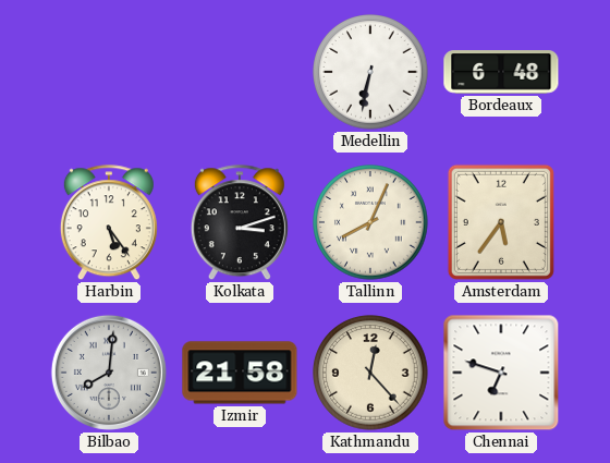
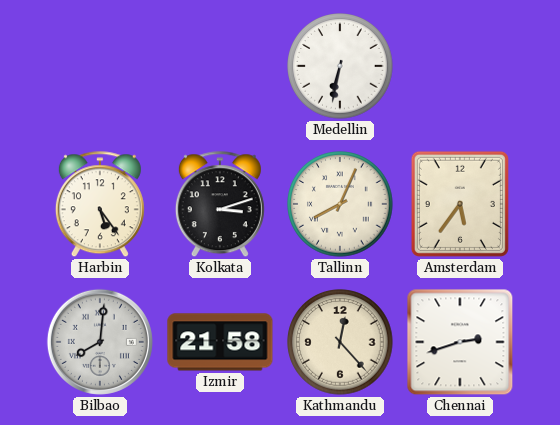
Bordeaux: 6:48 -> none
Chennai: 6:48 -> 2:42
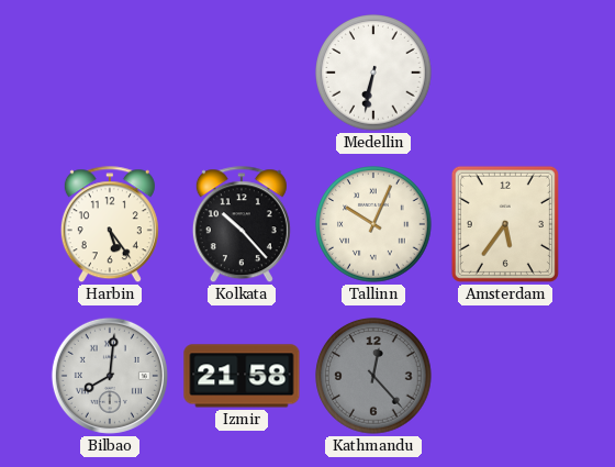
Kolkata: 3:12 -> 10:23
Tallinn: 8:04 -> 10:04
Kathmandu dial: cream -> grey
Chennai: 2:42 -> none
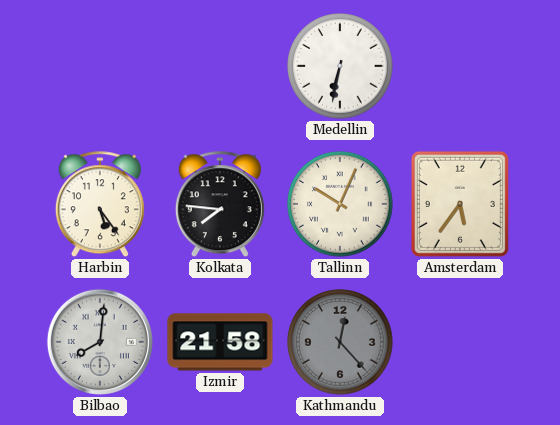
Kolkata: 10:23 -> 7:46
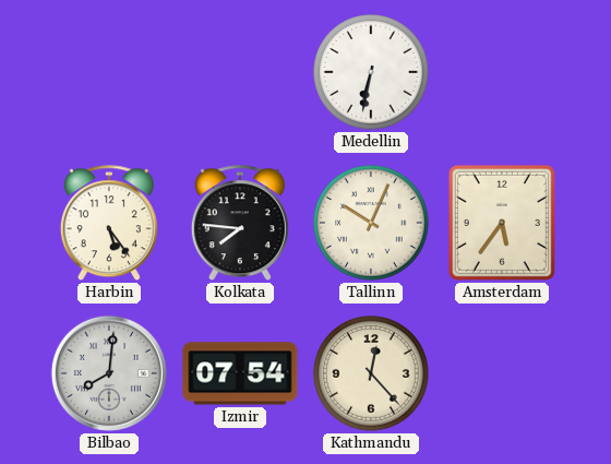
Izmir: 21:58 -> 07:54
Kathmandu dial: grey -> cream
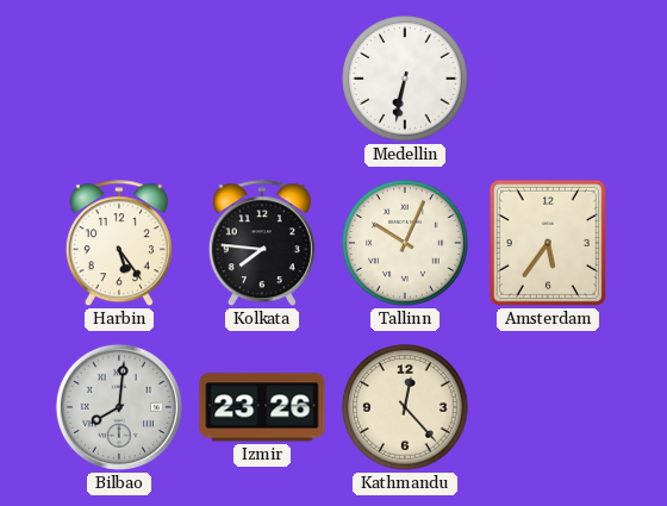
Izmir: 07:54 -> 23:26
